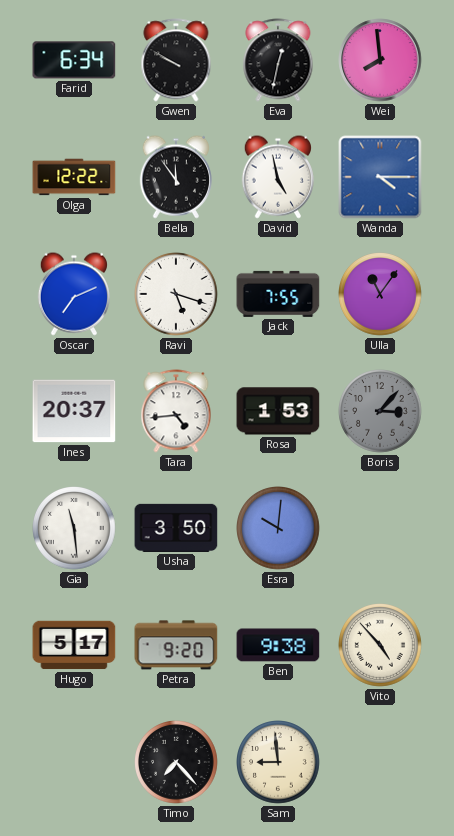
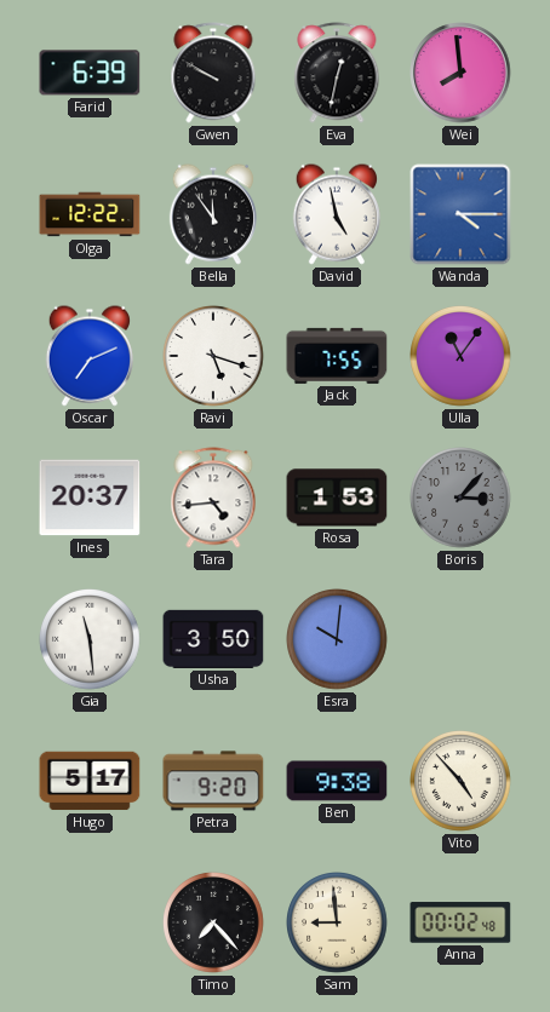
Farid: 6:34 -> 6:39
Anna: none -> 00:02
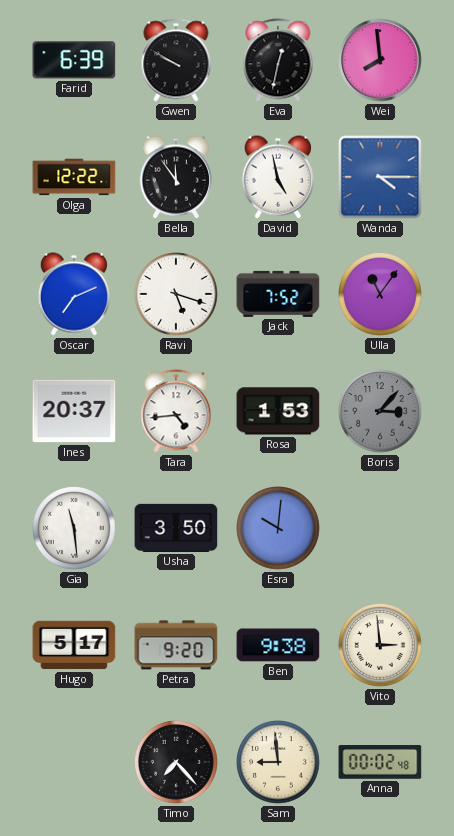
Jack: 7:55 -> 7:52
Vito: 4:53 -> 2:59
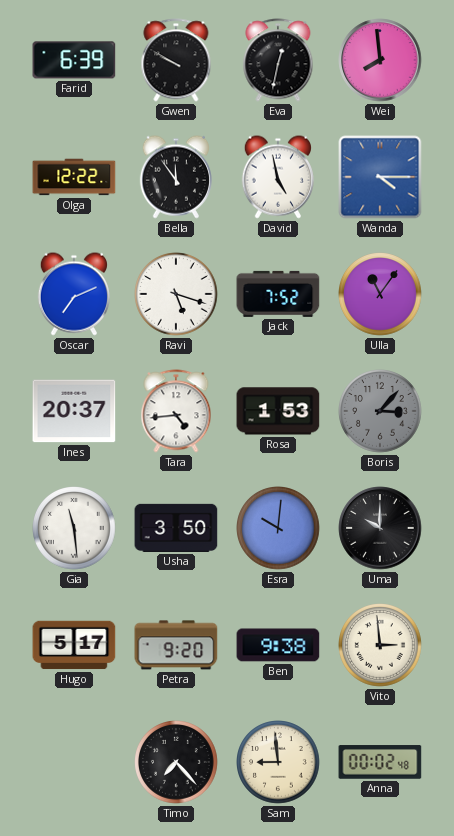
Uma: none -> 10:00
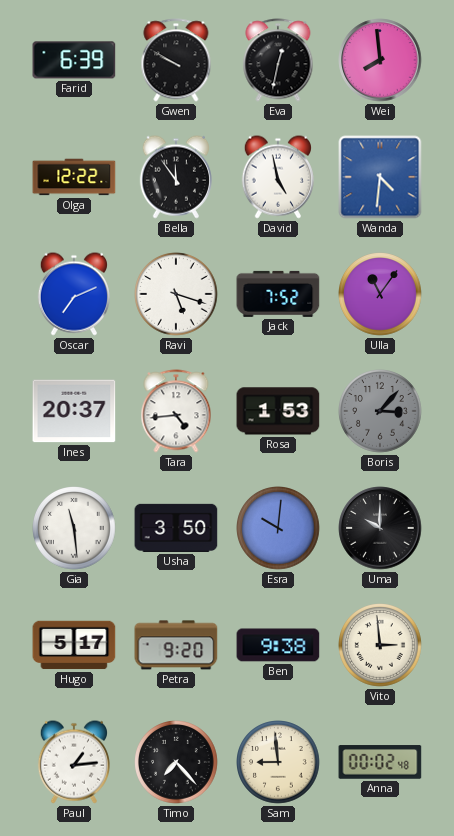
Wanda: 4:15 -> 4:31
Paul: none -> 1:14
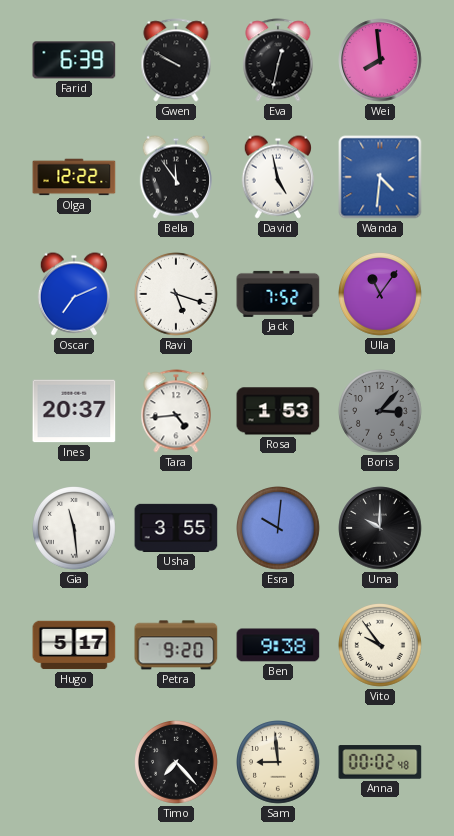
Usha: 3:50 -> 3:55
Vito: 2:59 -> 9:54
Paul: 1:14 -> none
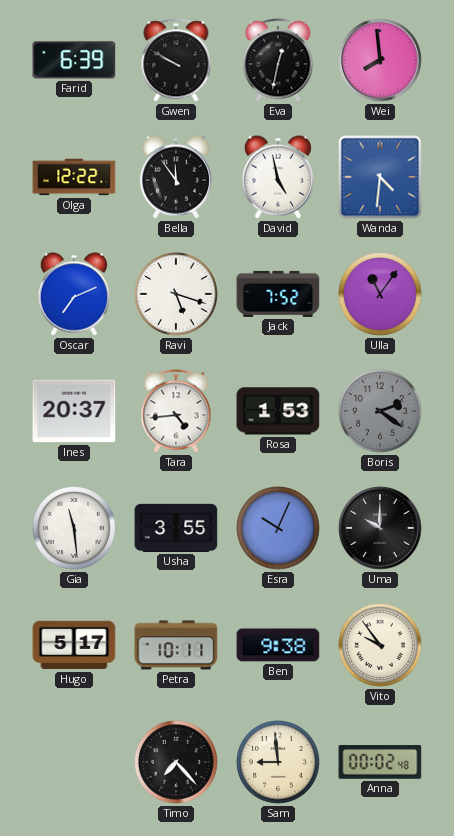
Boris: 3:07 -> 2:21
Esra: 10:01 -> 10:04
Petra: 9:20 -> 10:11
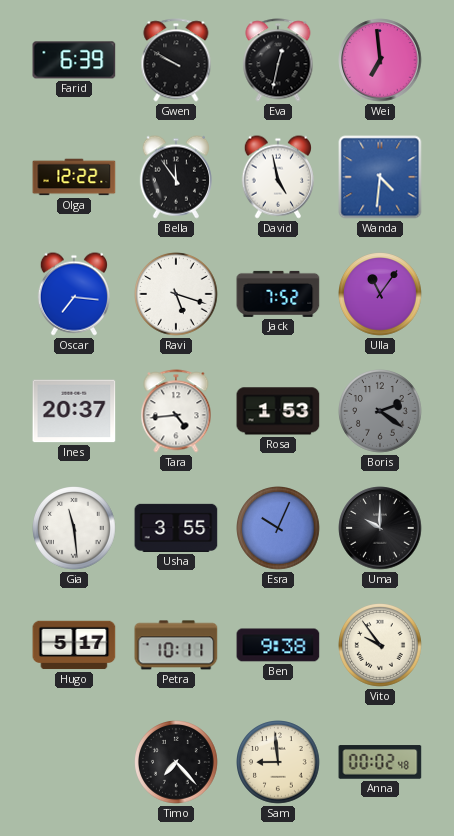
Wei: 7:59 -> 6:59
Oscar: 7:11 -> 7:16
